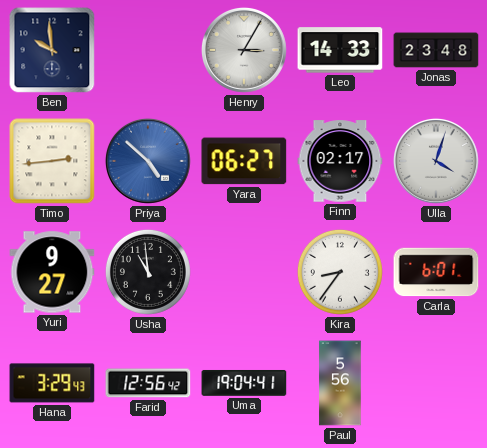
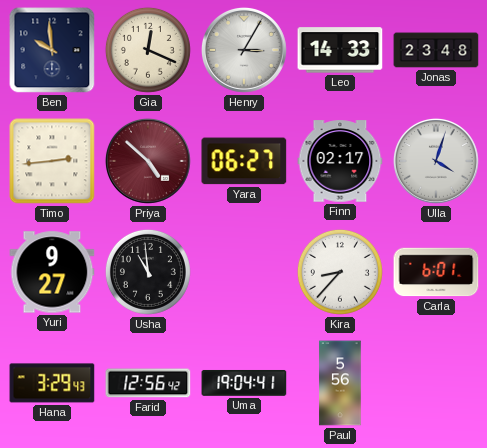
Gia: none -> 12:19
Priya dial: blue -> burgundy
Kira: 8:36 -> 8:37
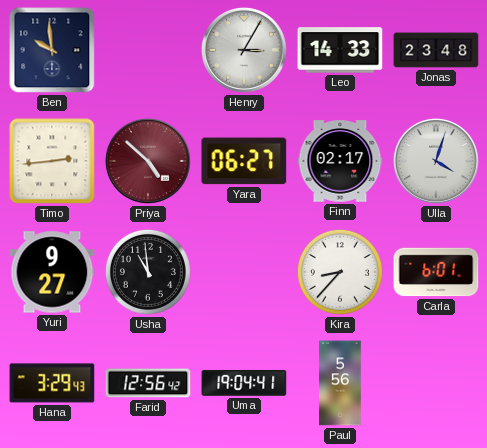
Gia: 12:19 -> none
